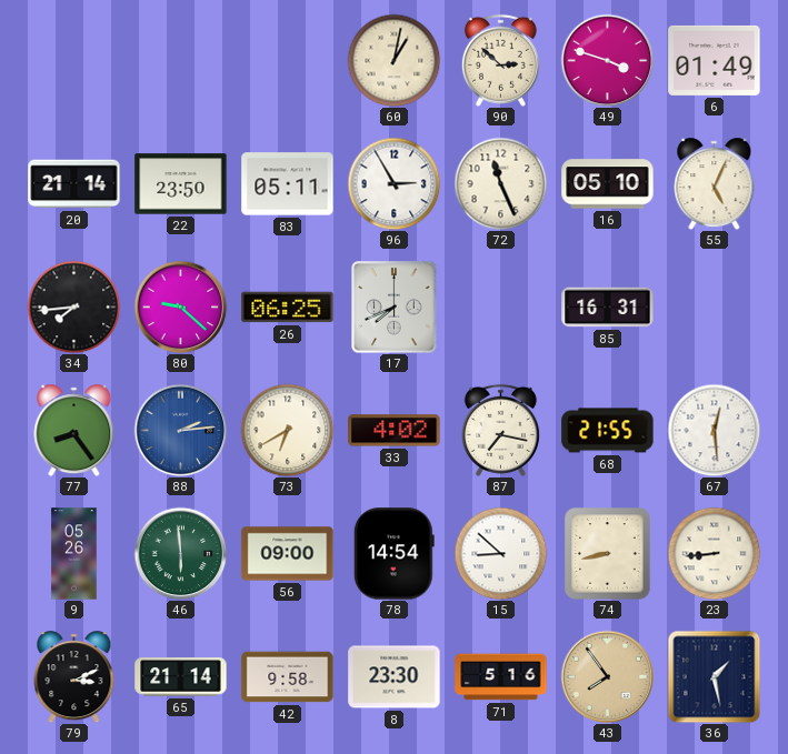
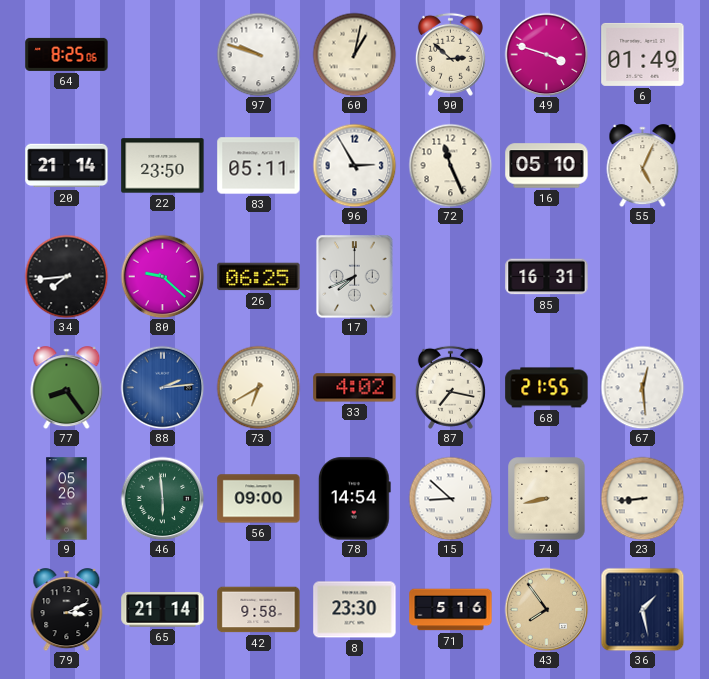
64: none -> 8:25
97: none -> 9:48
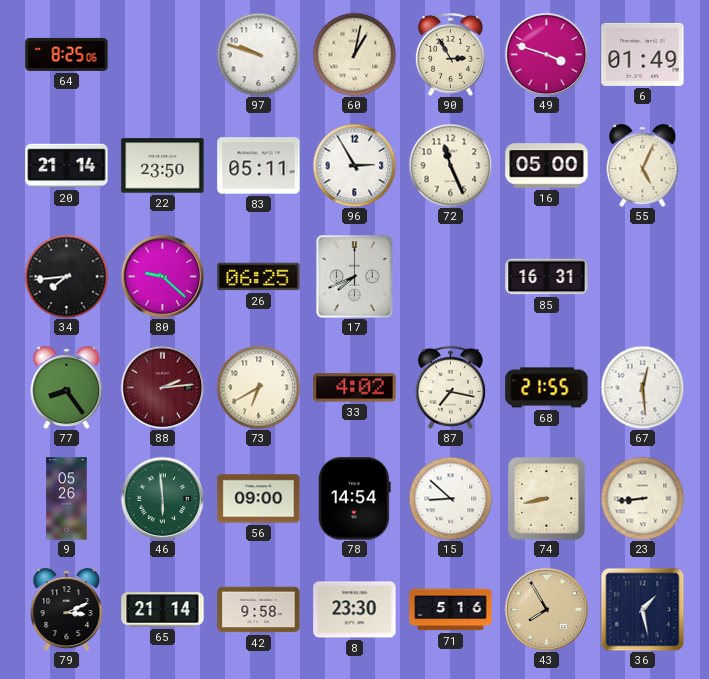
90: 2:52 -> 2:55
16: 05:10 -> 05:00
88 dial: blue -> burgundy
43: 7:54 -> 7:55
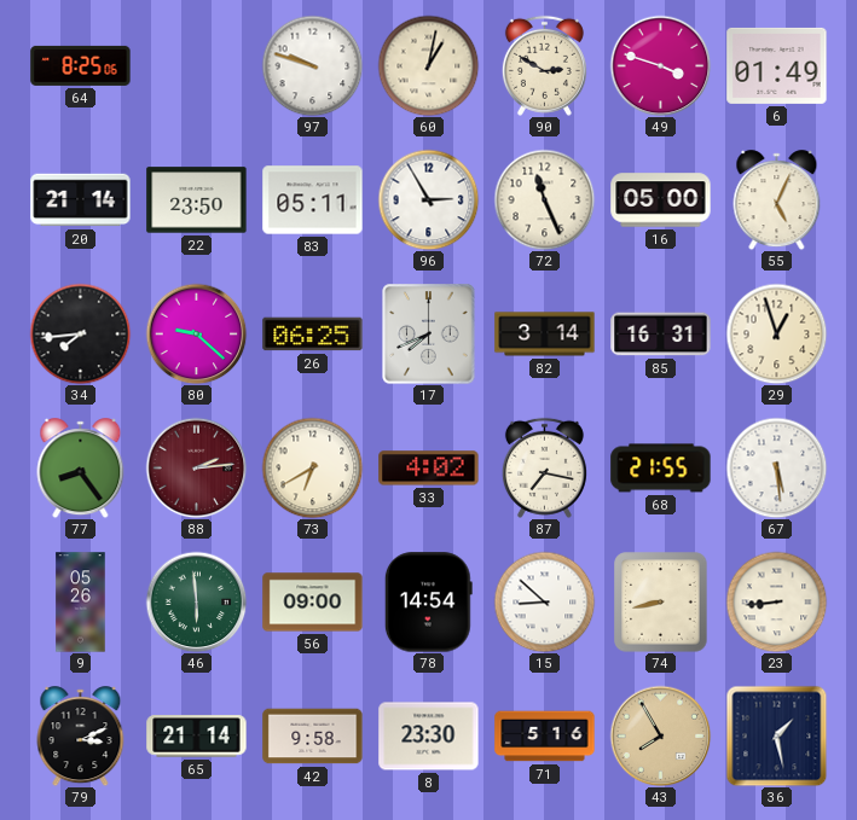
90: 2:55 -> 2:50
82: none -> 3:14
29: none -> 12:57
67: 12:29 -> 5:29
